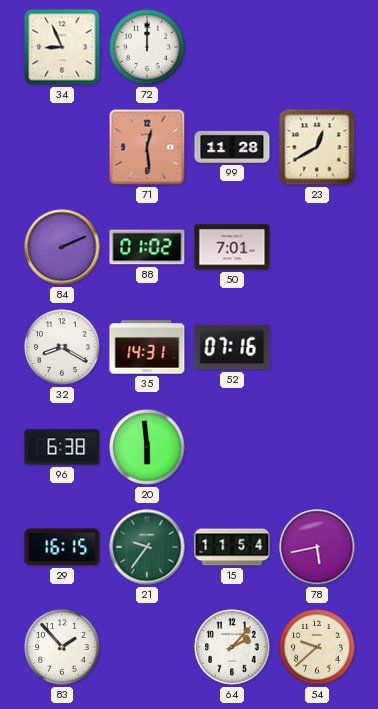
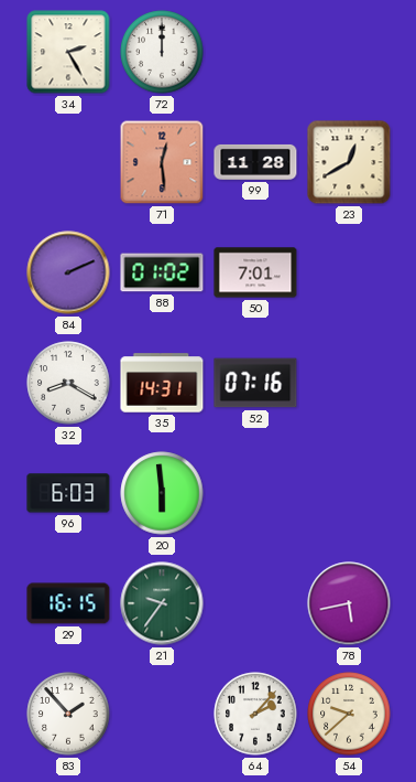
34: 8:56 -> 2:25
96: 6:38 -> 6:03
15: 11:54 -> none
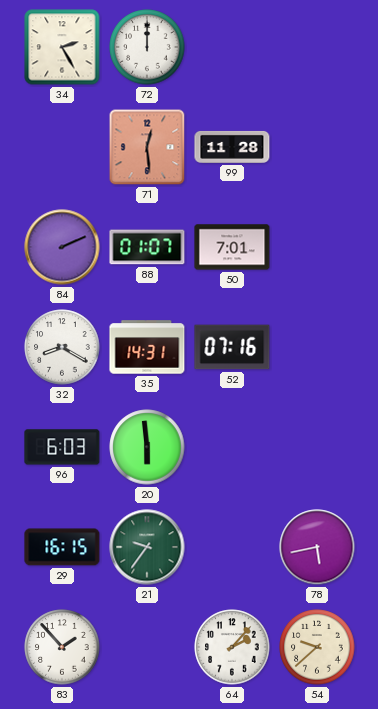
23: 12:40 -> none
88: 01:02 -> 01:07
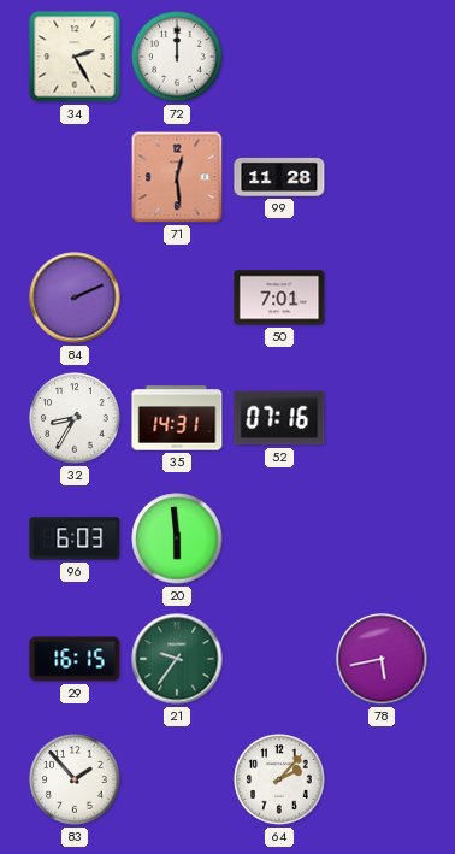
88: 01:07 -> none
32: 8:20 -> 8:35
54: 9:38 -> none
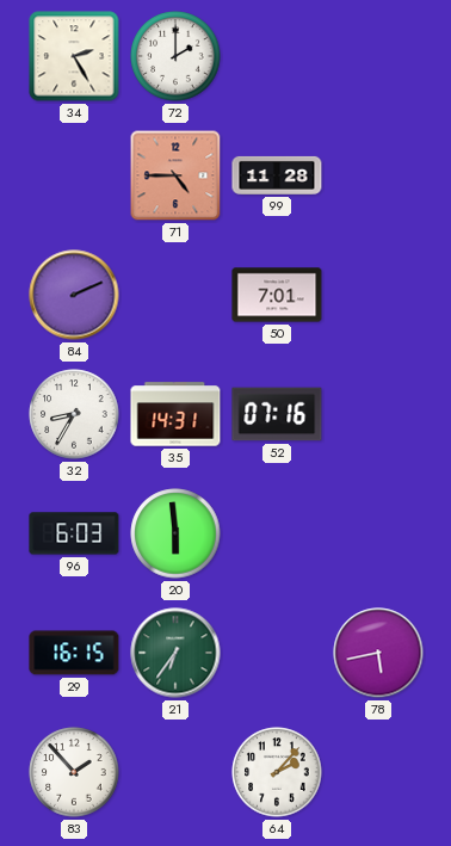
72: 12:00 -> 2:00
71: 12:29 -> 4:45
21: 9:36 -> 6:36
